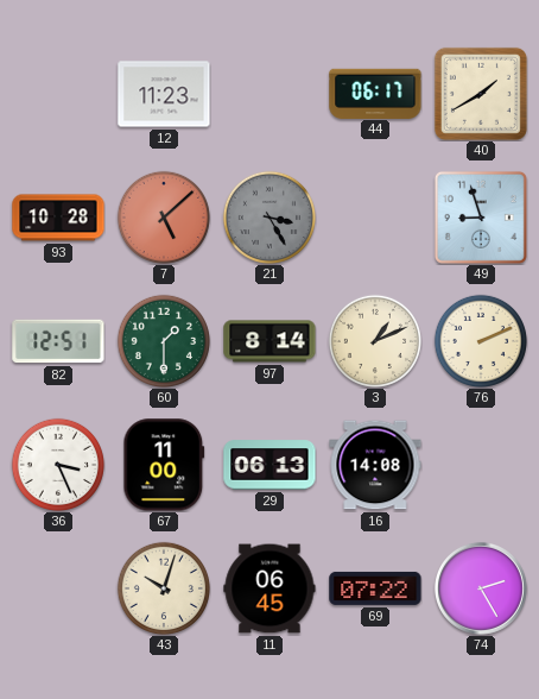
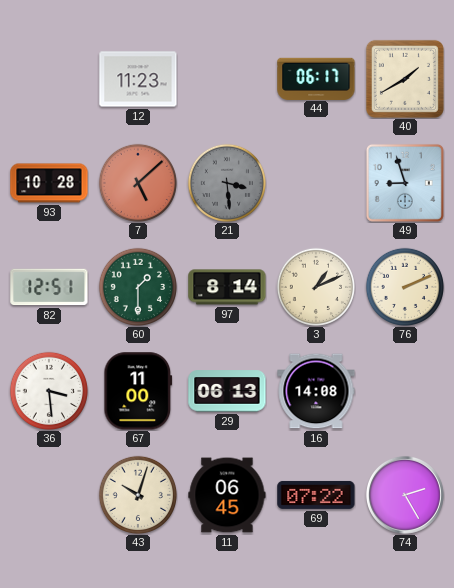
21: 3:25 -> 3:29
36: 3:26 -> 3:29
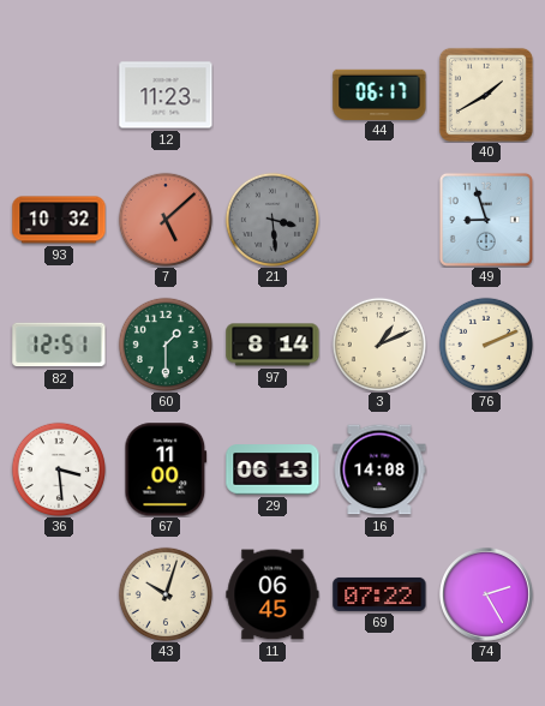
93: 10:28 -> 10:32
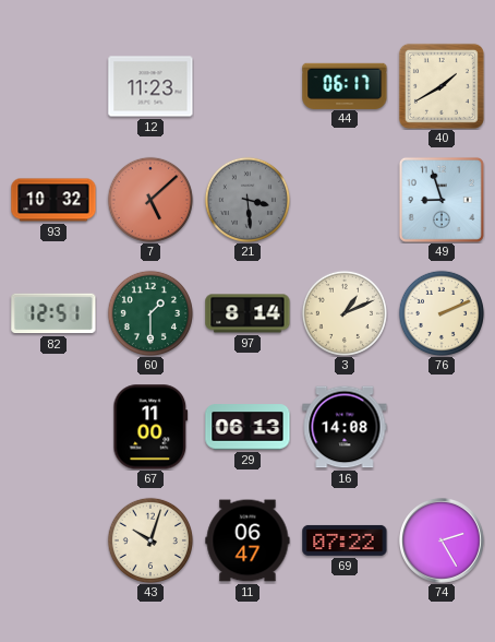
36: 3:29 -> none
11: 06:45 -> 06:47
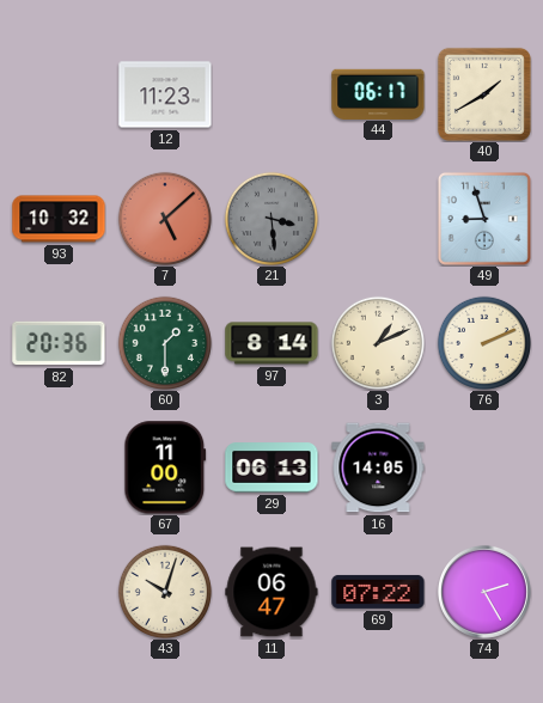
82: 12:51 -> 20:36
16: 14:08 -> 14:05
